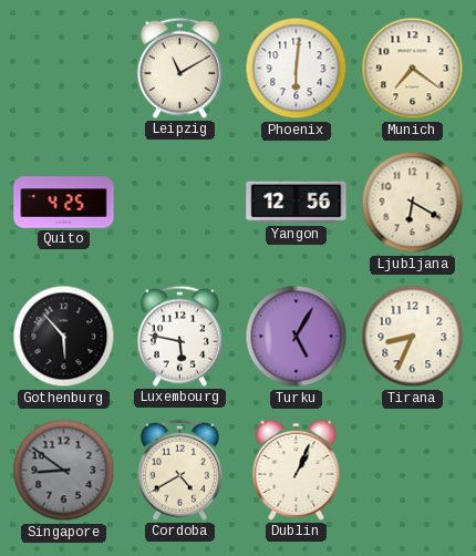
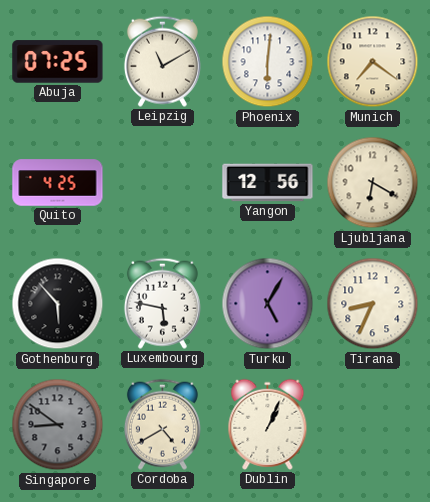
Abuja: none -> 07:25
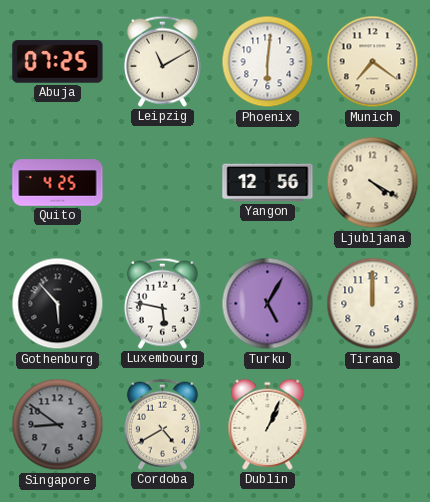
Ljubljana: 6:20 -> 4:20
Tirana: 8:34 -> 12:00
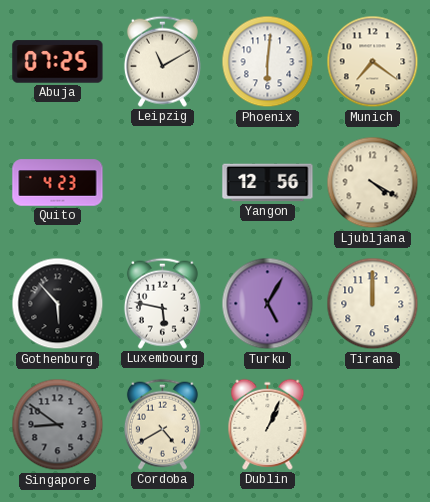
Quito: 4:25 -> 4:23
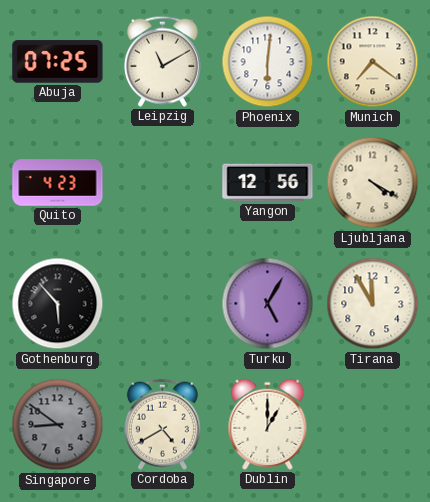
Luxembourg: 5:47 -> none
Tirana: 12:00 -> 11:55
Dublin: 1:04 -> 1:00
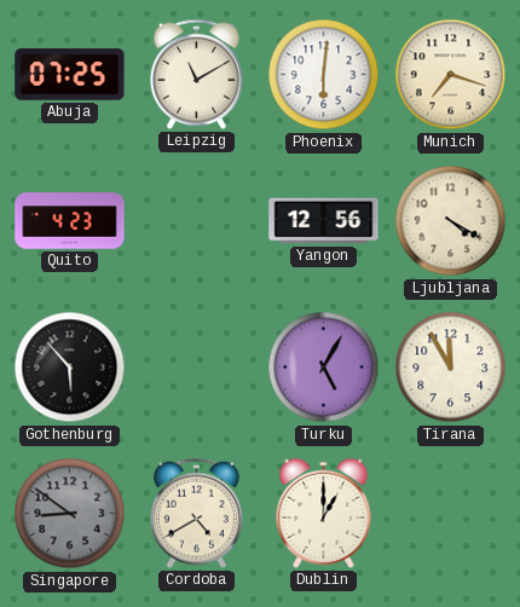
Munich: 7:21 -> 7:18
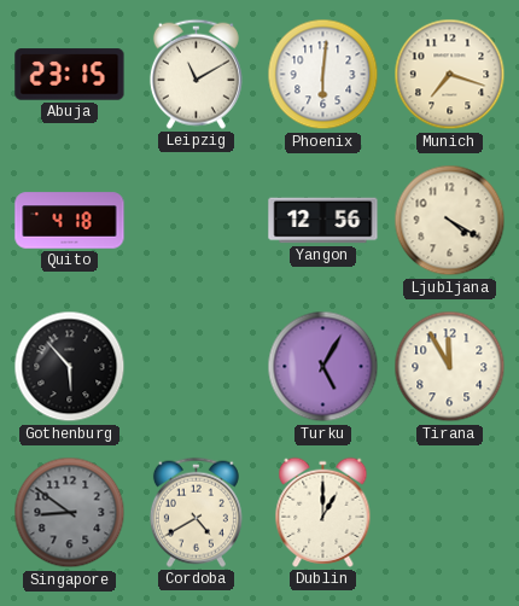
Abuja: 07:25 -> 23:15
Quito: 4:23 -> 4:18
